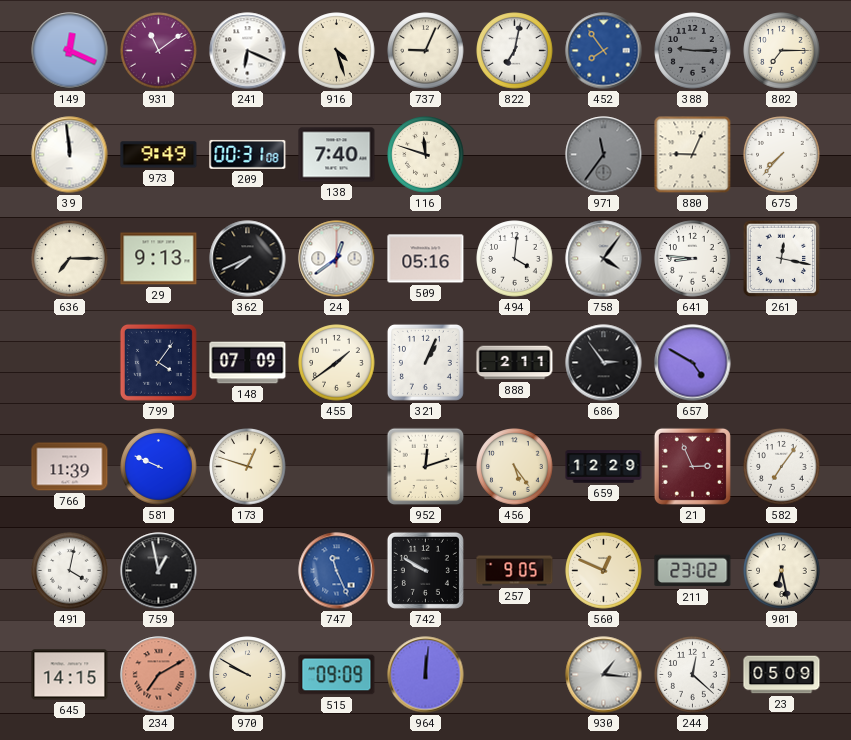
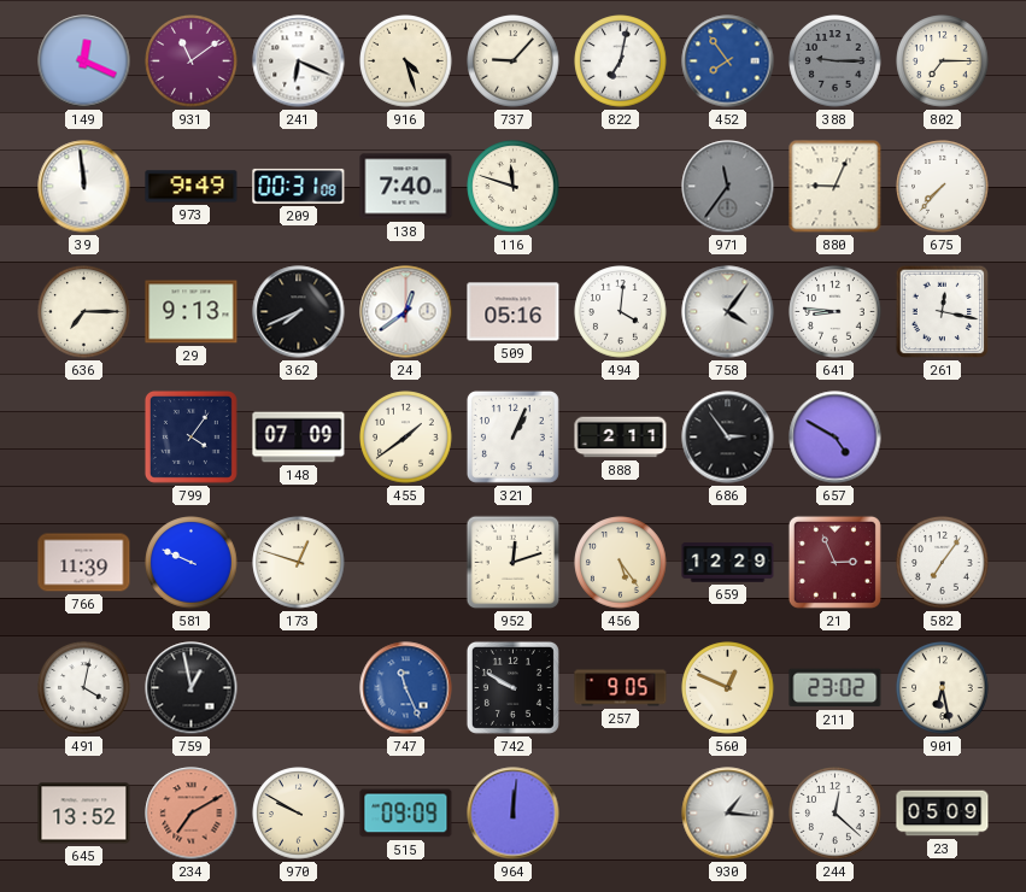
737: 9:04 -> 9:07
645: 14:15 -> 13:52
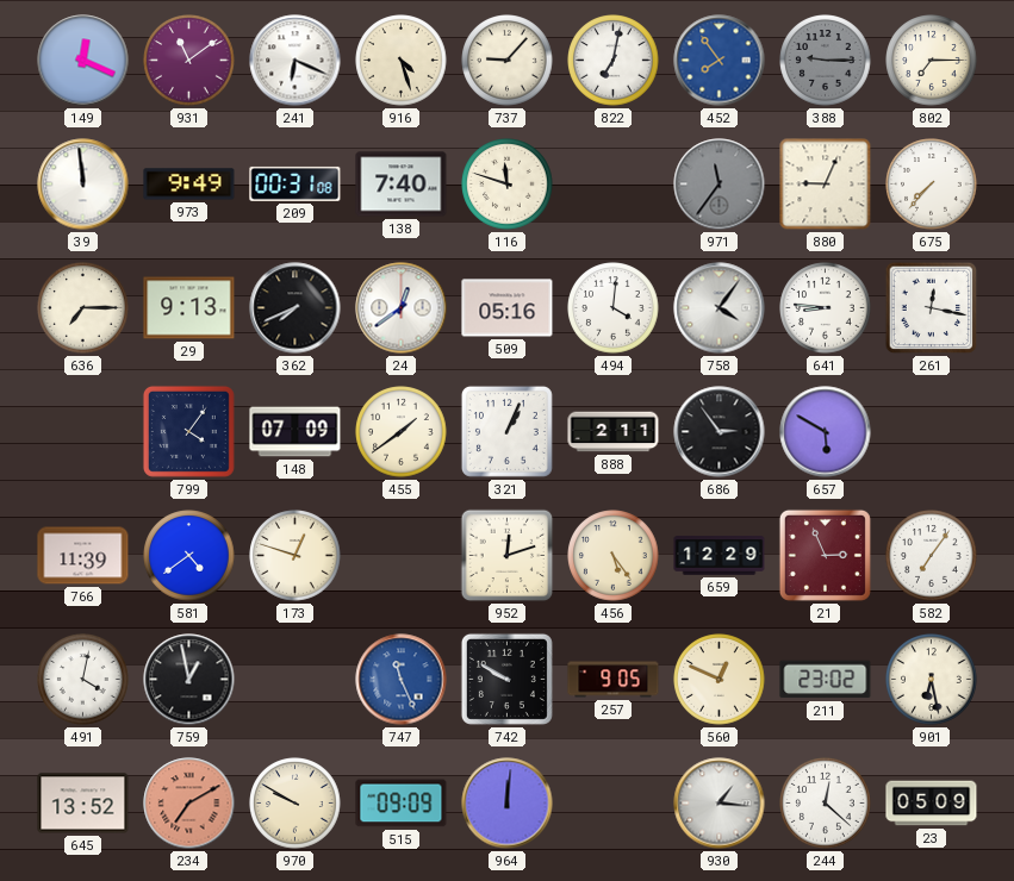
657: 4:50 -> 5:50
581: 9:49 -> 4:39
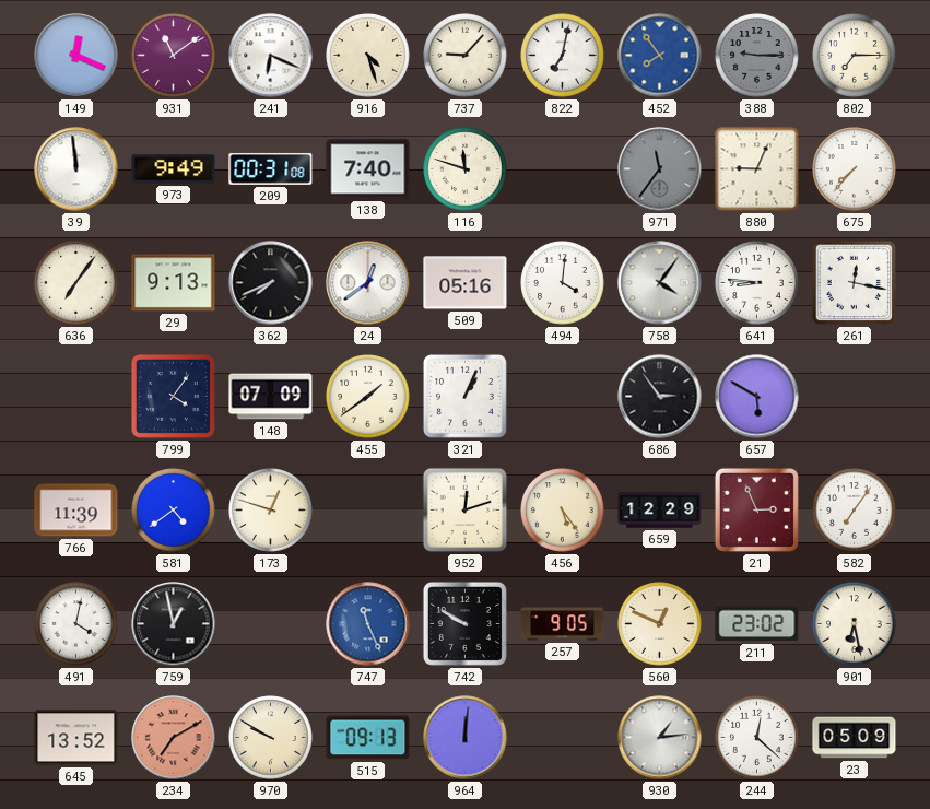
636: 7:15 -> 7:06
888: 2:11 -> none
515: 09:09 -> 09:13
930: 1:16 -> 1:14
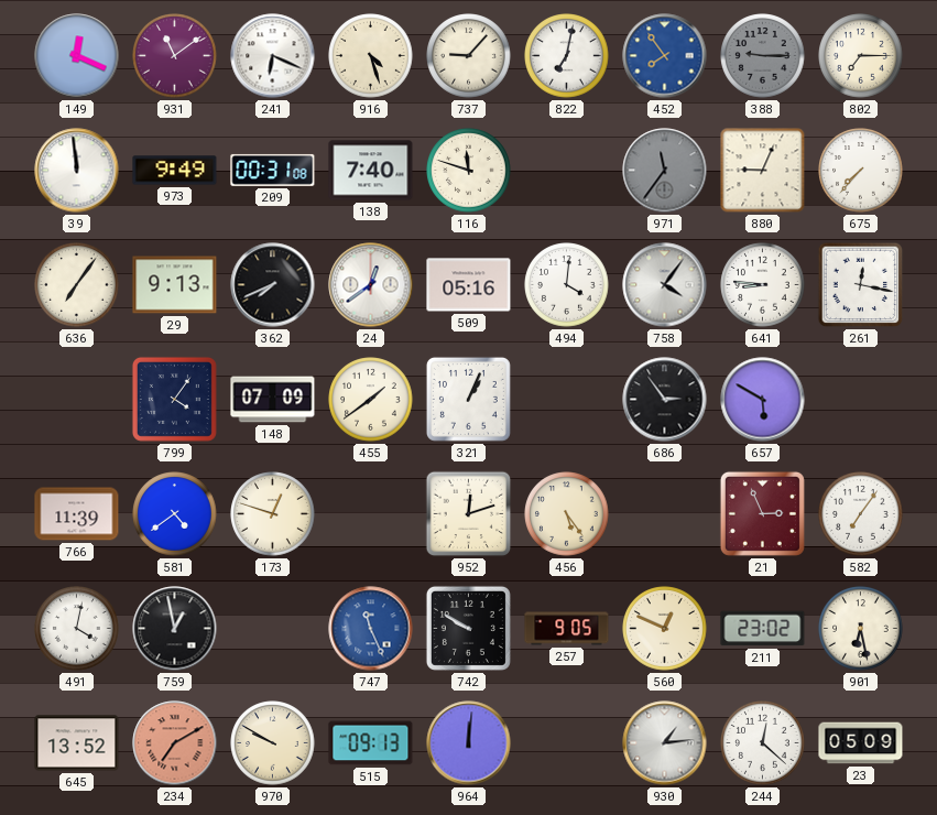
659: 12:29 -> none
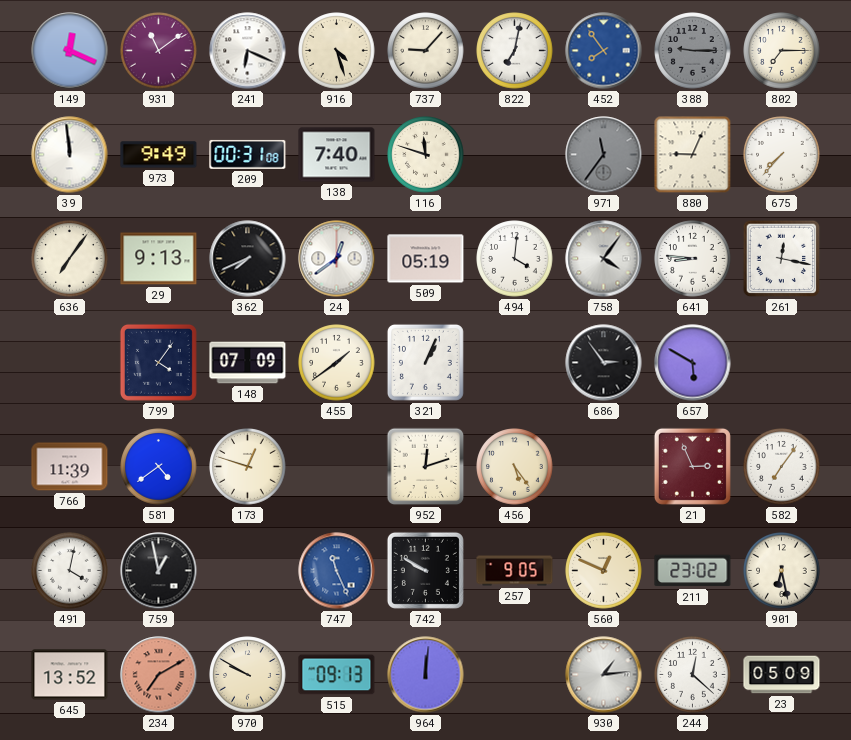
509: 05:16 -> 05:19
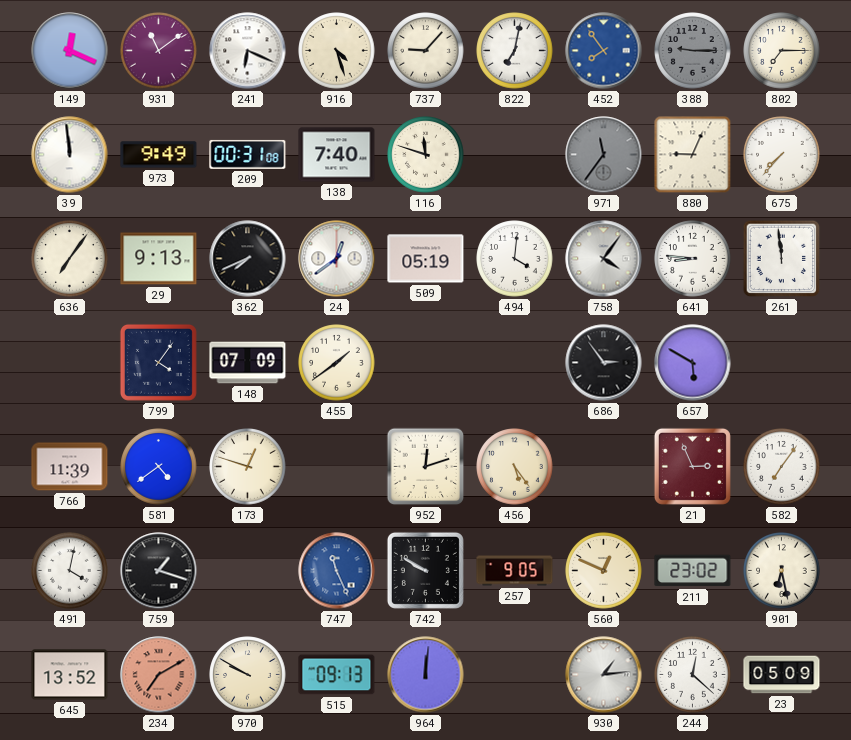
261: 12:17 -> 11:59
321: 1:04 -> none
759: 12:58 -> 1:18
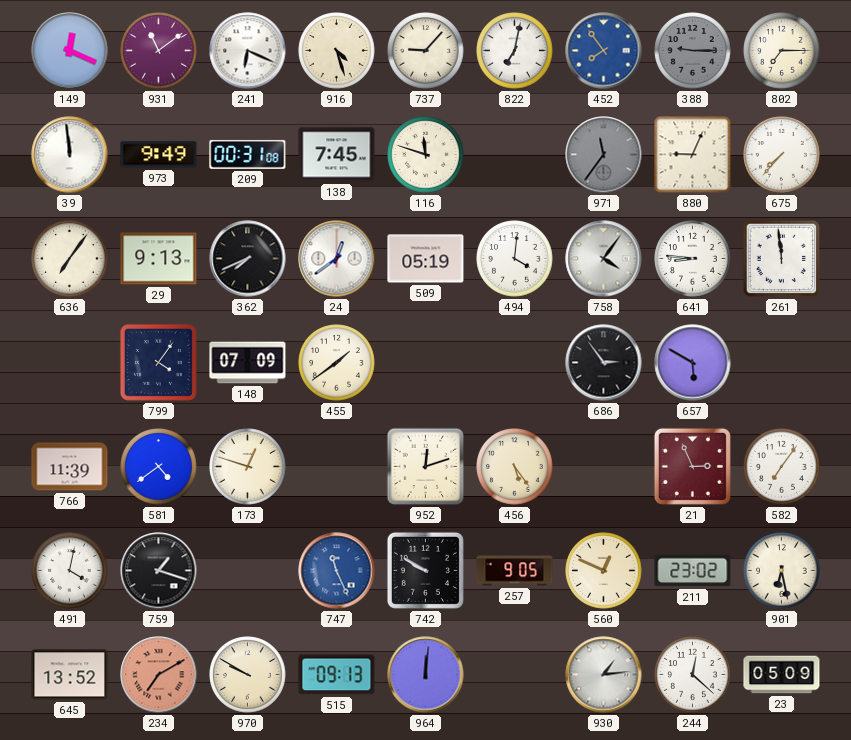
138: 7:40 -> 7:45
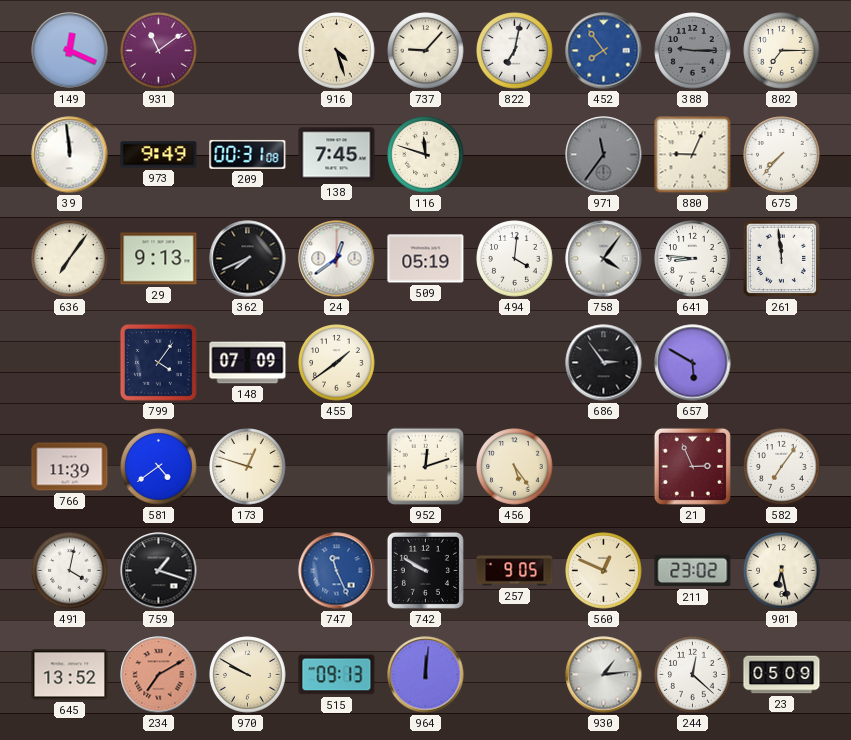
241: 6:19 -> none
